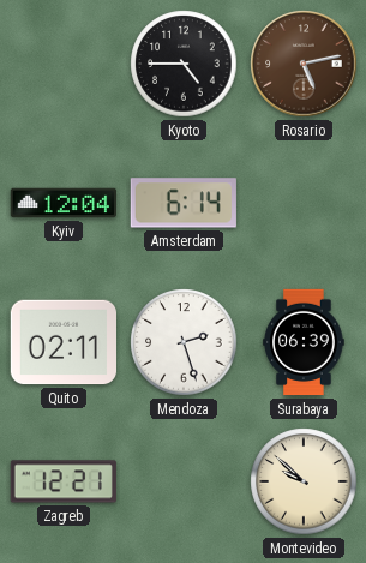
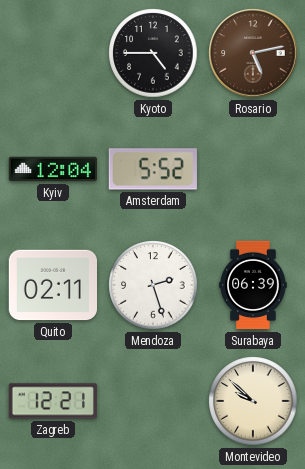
Amsterdam: 6:14 -> 5:52
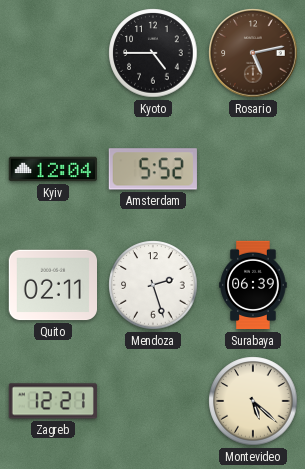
Montevideo: 9:52 -> 5:22
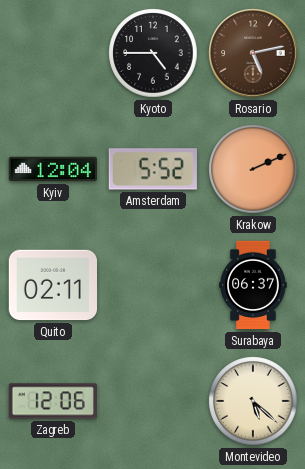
Krakow: none -> 2:11
Mendoza: 2:27 -> none
Surabaya: 06:39 -> 06:37
Zagreb: 12:21 -> 12:06
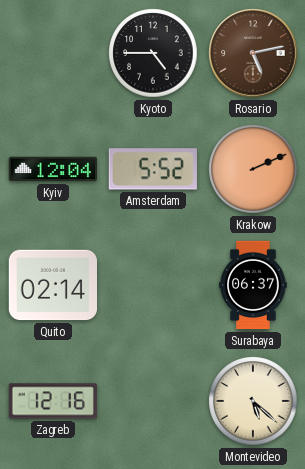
Quito: 02:11 -> 02:14
Zagreb: 12:06 -> 12:16
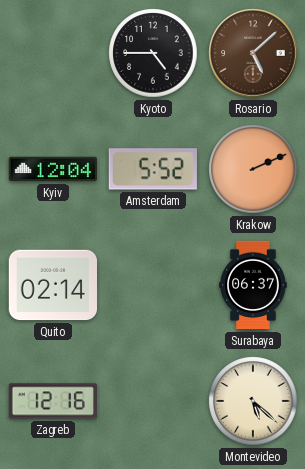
Rosario: 5:13 -> 5:08
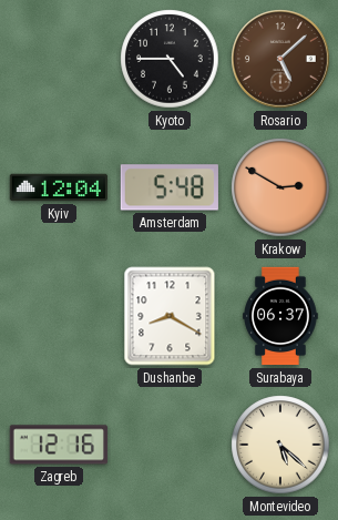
Amsterdam: 5:52 -> 5:48
Krakow: 2:11 -> 2:50
Quito: 02:14 -> none
Dushanbe: none -> 8:20
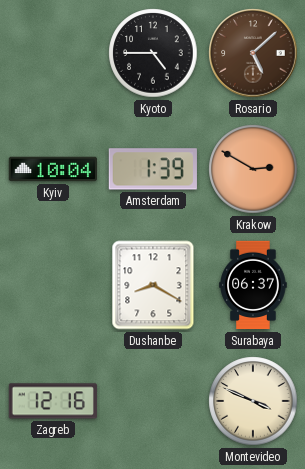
Kyiv: 12:04 -> 10:04
Amsterdam: 5:48 -> 1:39
Montevideo: 5:22 -> 3:49
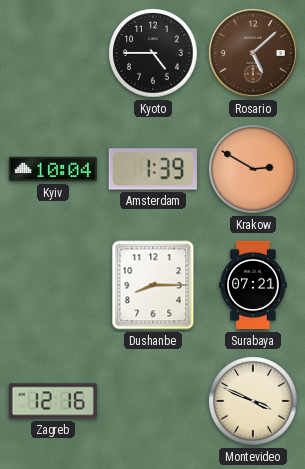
Dushanbe: 8:20 -> 8:15
Surabaya: 06:37 -> 07:21
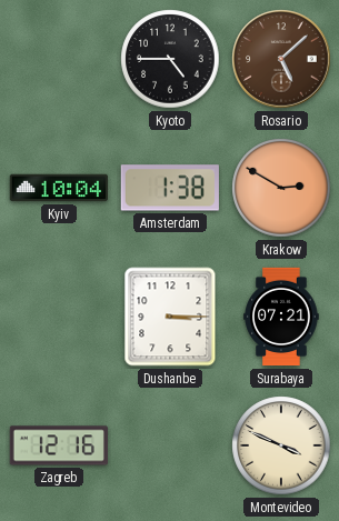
Amsterdam: 1:39 -> 1:38
Dushanbe: 8:15 -> 3:15
